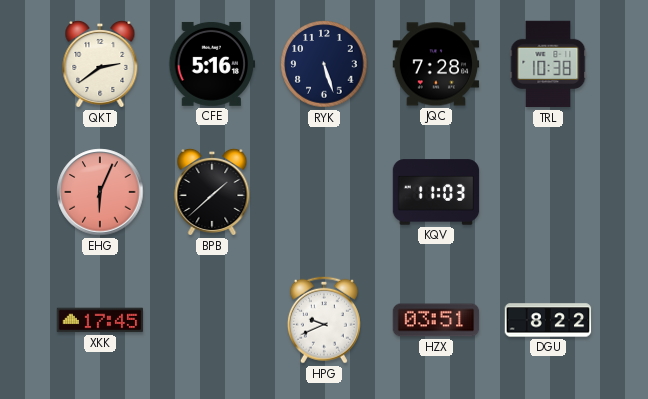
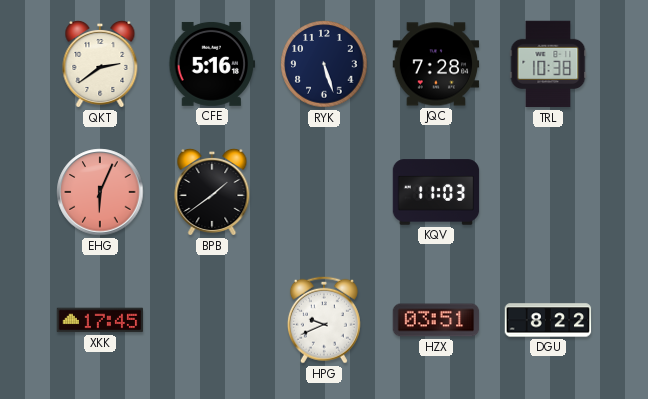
BPB: 1:38 -> 1:39
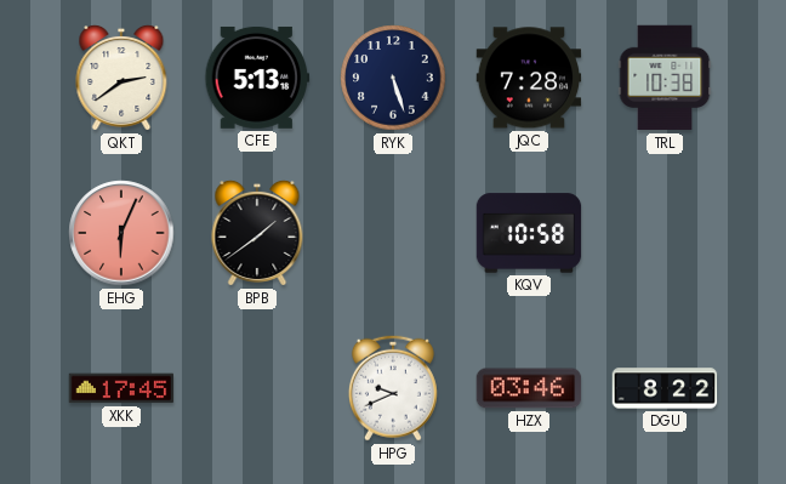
CFE: 5:16 -> 5:13
KQV: 11:03 -> 10:58
HZX: 03:51 -> 03:46
